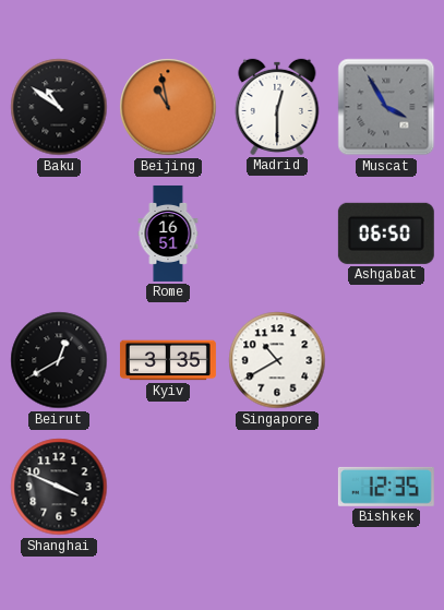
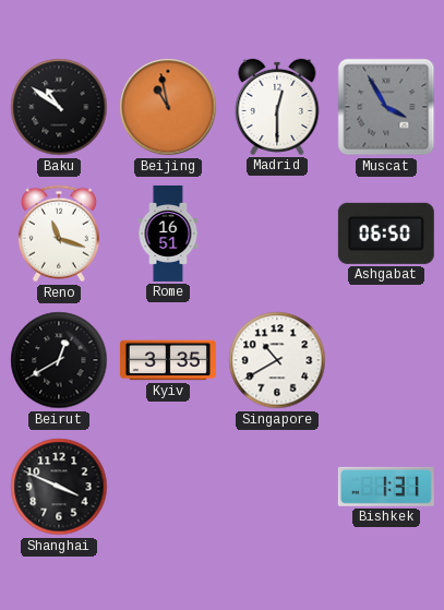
Reno: none -> 11:18
Bishkek: 12:35 -> 1:31
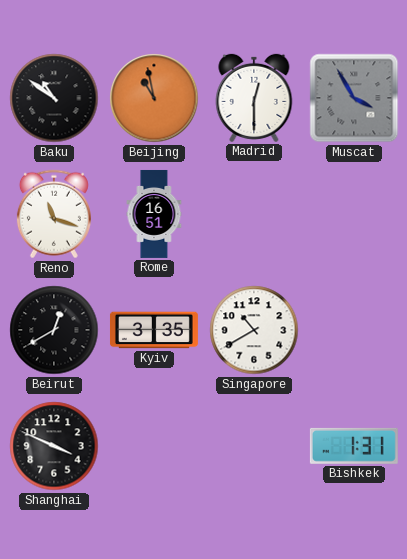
Ashgabat: 06:50 -> none
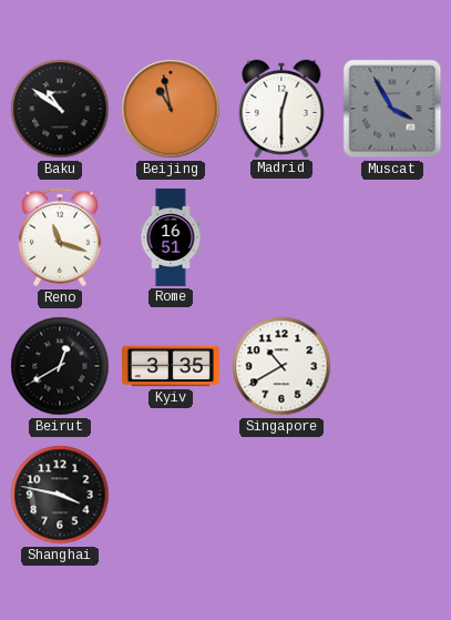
Shanghai: 3:49 -> 3:47
Bishkek: 1:31 -> none
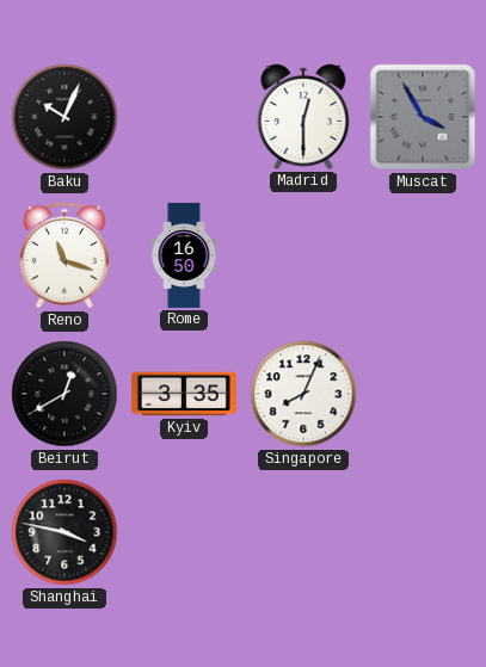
Baku: 10:51 -> 10:04
Beijing: 10:58 -> none
Rome: 16:51 -> 16:50
Singapore: 10:40 -> 8:04
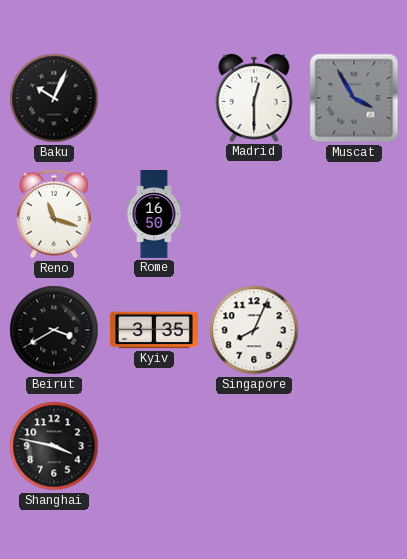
Beirut: 12:40 -> 3:40
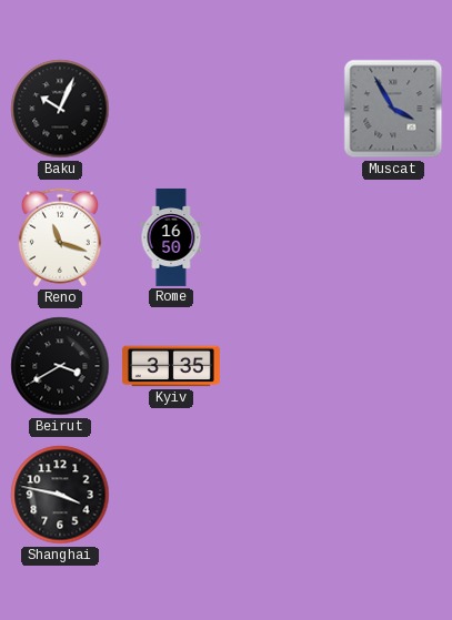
Madrid: 12:30 -> none
Singapore: 8:04 -> none
